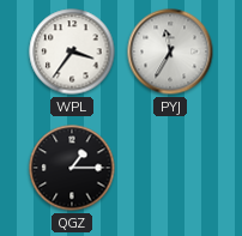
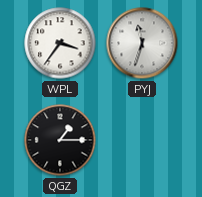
PYJ: 11:35 -> 11:33
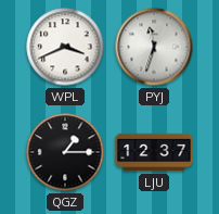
WPL: 3:36 -> 3:41
LJU: none -> 12:37
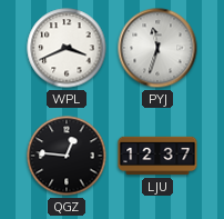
QGZ: 1:15 -> 12:46
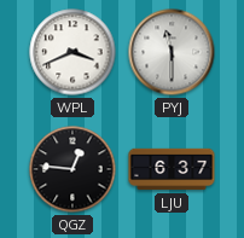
PYJ: 11:33 -> 11:30
LJU: 12:37 -> 6:37
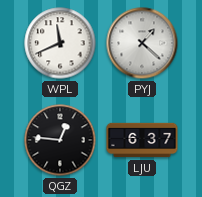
WPL: 3:41 -> 11:41
PYJ: 11:30 -> 1:22
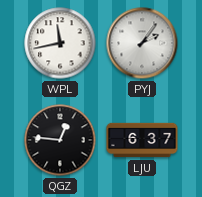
WPL: 11:41 -> 11:43
PYJ: 1:22 -> 2:06
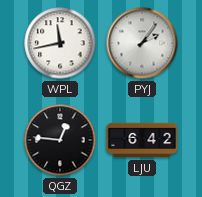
LJU: 6:37 -> 6:42
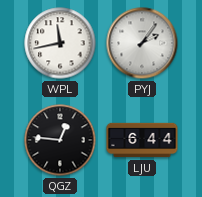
LJU: 6:42 -> 6:44
